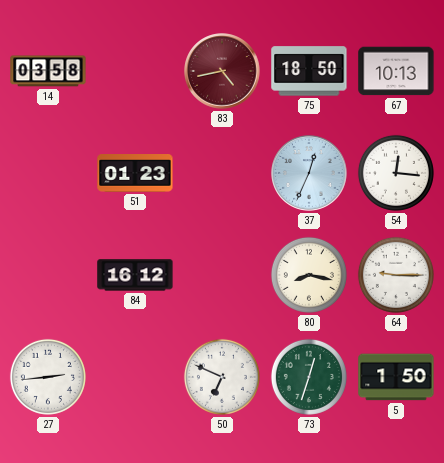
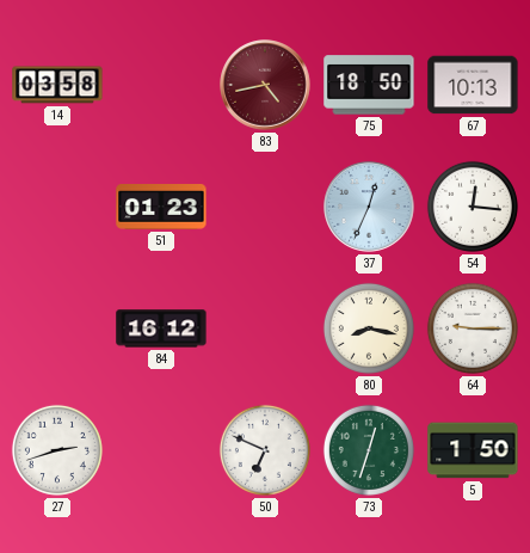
27: 2:44 -> 2:42
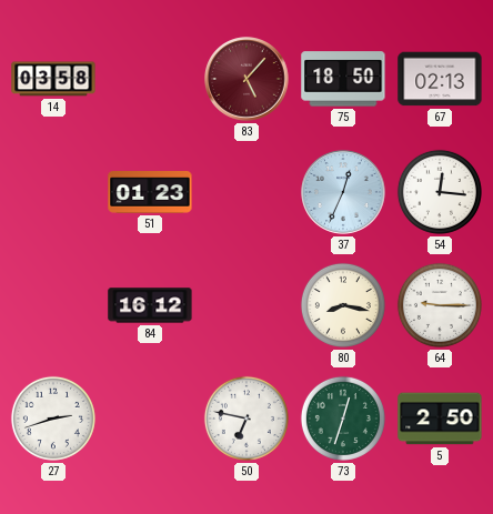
83: 4:43 -> 5:07
67: 10:13 -> 02:13
50: 6:49 -> 6:47
5: 1:50 -> 2:50
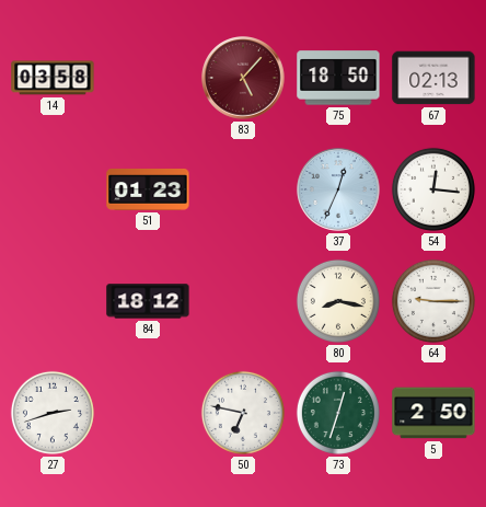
84: 16:12 -> 18:12
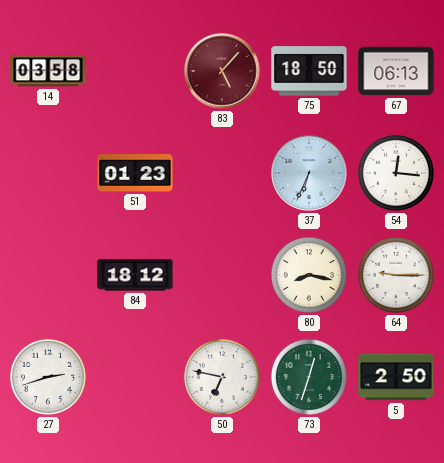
67: 02:13 -> 06:13
37: 12:34 -> 6:34
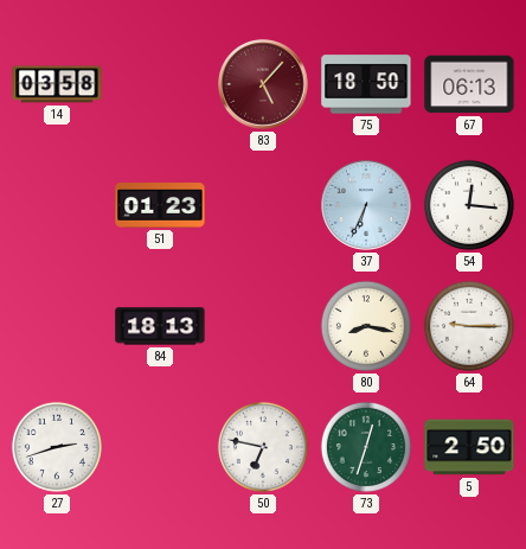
84: 18:12 -> 18:13
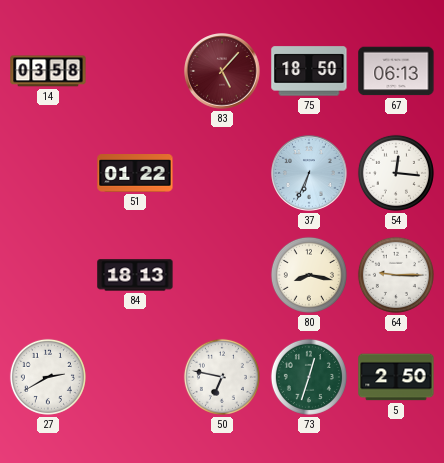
51: 01:23 -> 01:22
27: 2:42 -> 2:40
